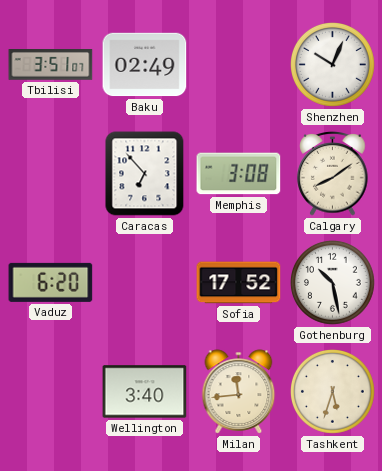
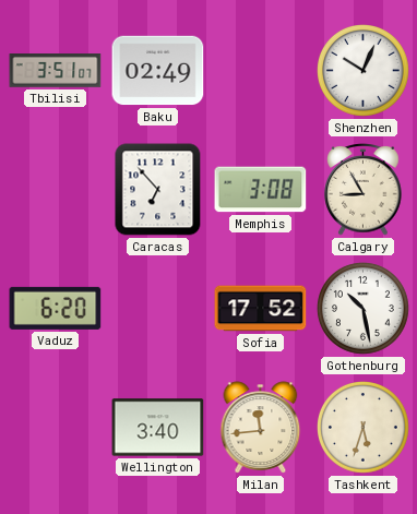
Calgary: 8:09 -> 8:55
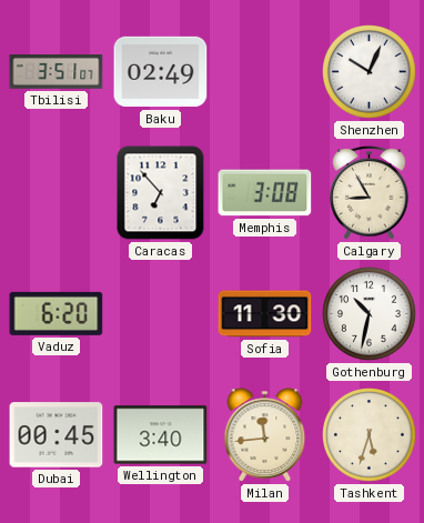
Sofia: 17:52 -> 11:30
Gothenburg: 10:28 -> 10:32
Dubai: none -> 00:45
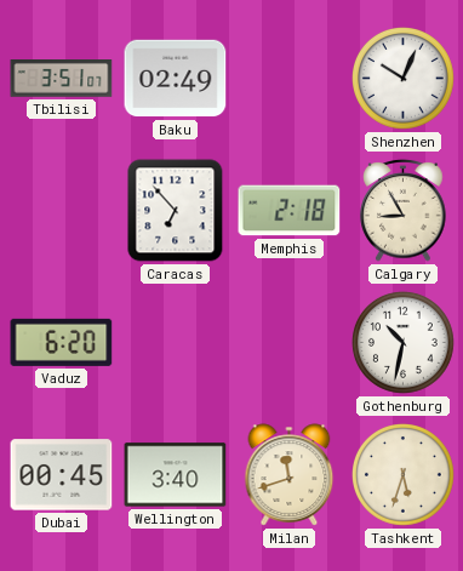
Memphis: 3:08 -> 2:18
Sofia: 11:30 -> none
Milan: 11:44 -> 11:42
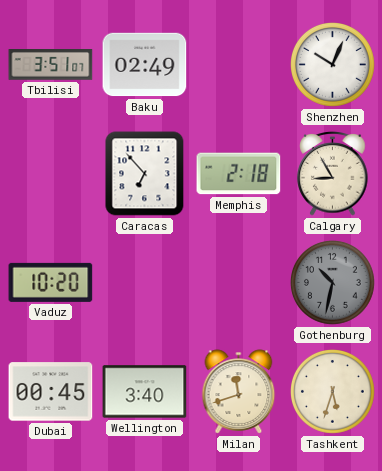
Vaduz: 6:20 -> 10:20
Gothenburg dial: white -> grey
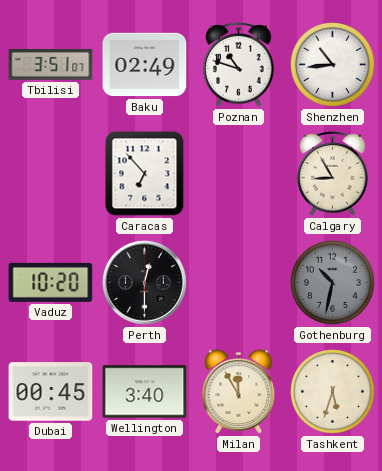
Poznan: none -> 10:48
Shenzhen: 10:04 -> 10:44
Memphis: 2:18 -> none
Perth: none -> 12:30
Milan: 11:42 -> 11:55
